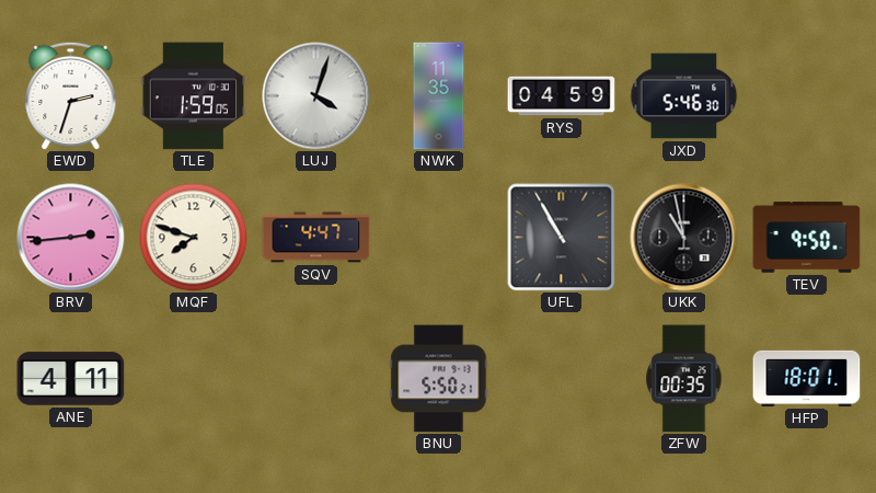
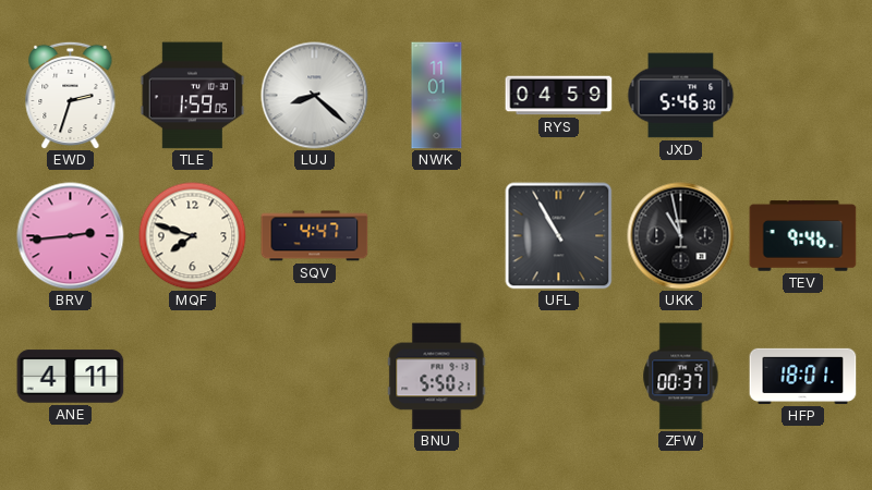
LUJ: 4:03 -> 8:22
NWK: 11:35 -> 11:01
TEV: 9:50 -> 9:46
ZFW: 00:35 -> 00:37
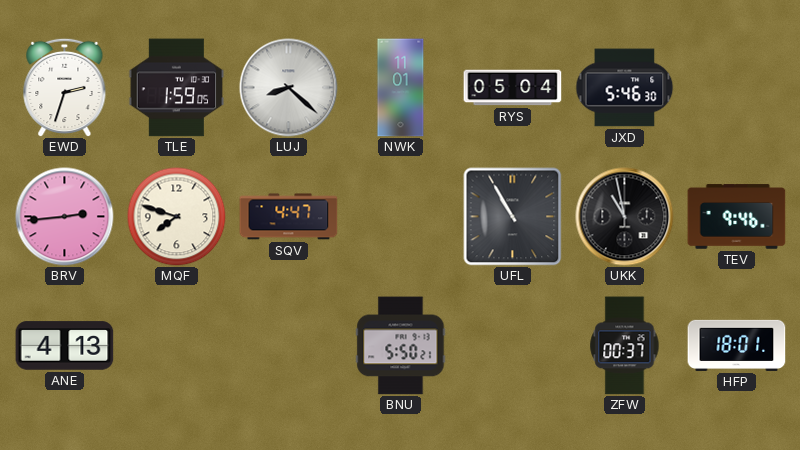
RYS: 04:59 -> 05:04
ANE: 4:11 -> 4:13
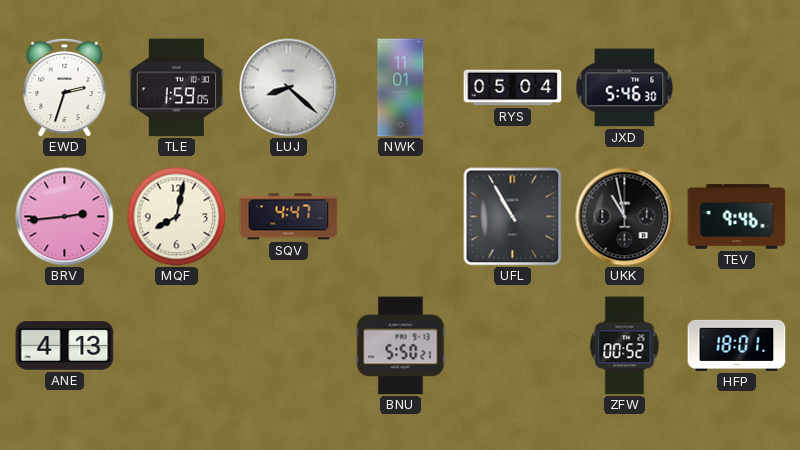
MQF: 7:48 -> 8:02
ZFW: 00:37 -> 00:52
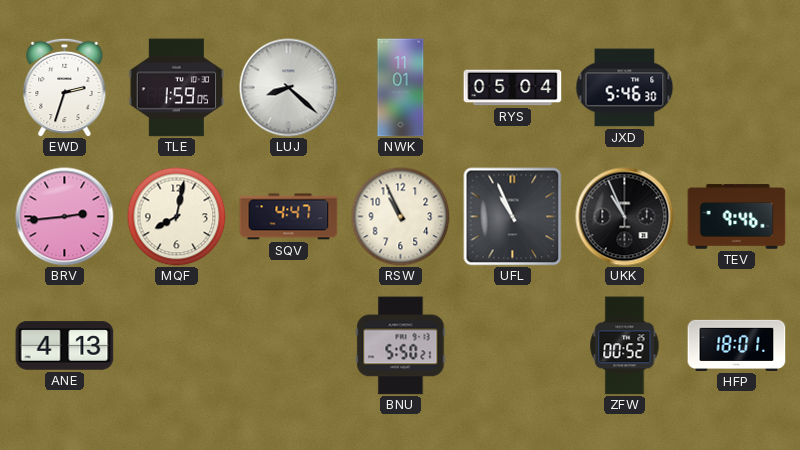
RSW: none -> 10:56
UFL: 10:55 -> 10:56
UKK: 10:58 -> 10:56
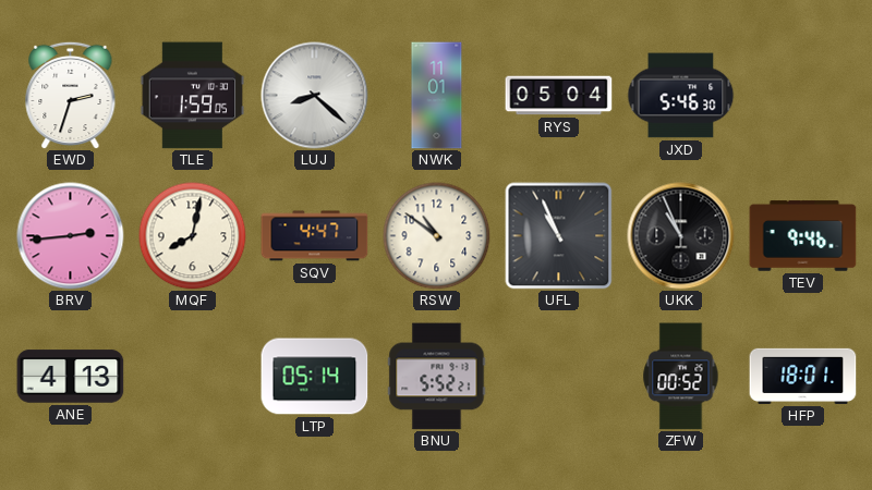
RSW: 10:56 -> 10:51
LTP: none -> 05:14
BNU: 5:50 -> 5:52
